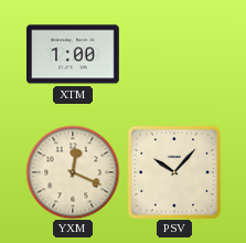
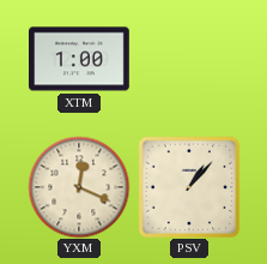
PSV: 10:07 -> 1:07
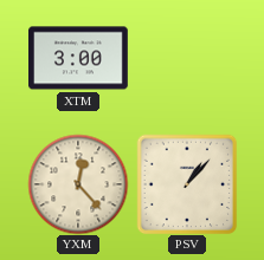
XTM: 1:00 -> 3:00
YXM: 12:19 -> 12:23
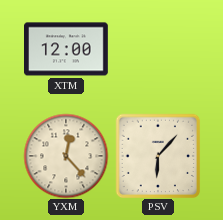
XTM: 3:00 -> 12:00
PSV: 1:07 -> 6:07
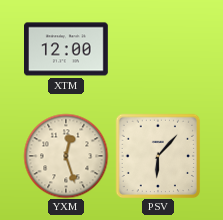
YXM: 12:23 -> 12:27
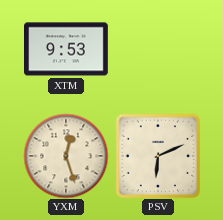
XTM: 12:00 -> 9:53
PSV: 6:07 -> 6:11
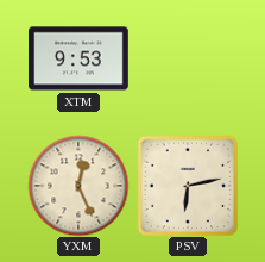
YXM: 12:27 -> 12:26
PSV: 6:11 -> 6:13
